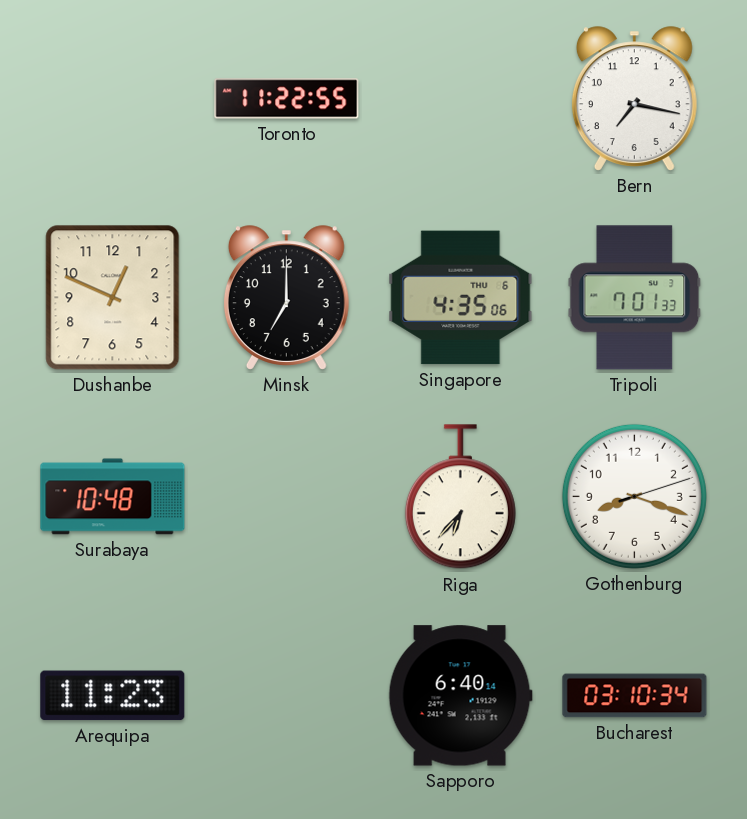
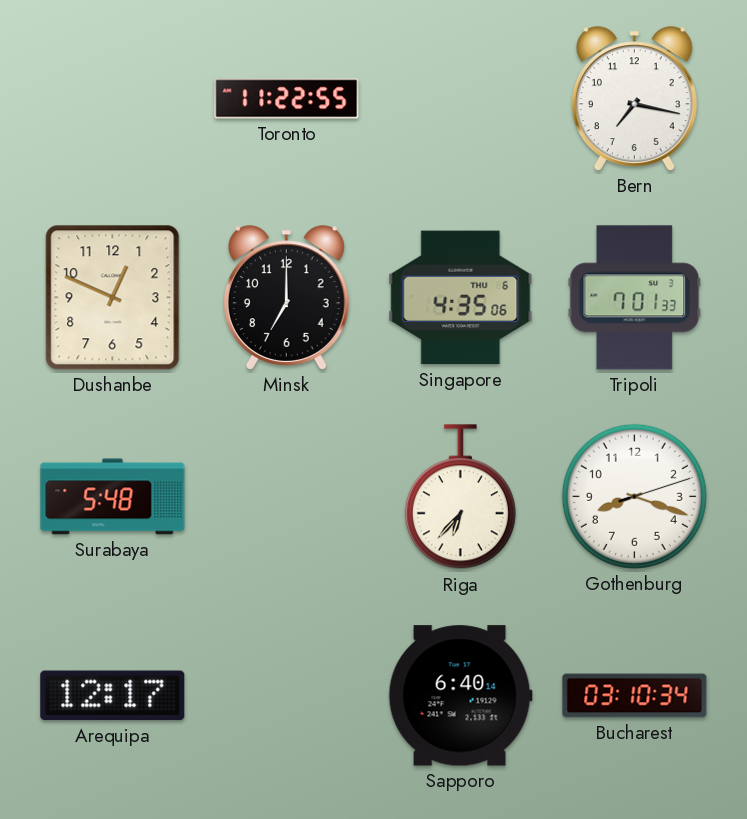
Surabaya: 10:48 -> 5:48
Arequipa: 11:23 -> 12:17
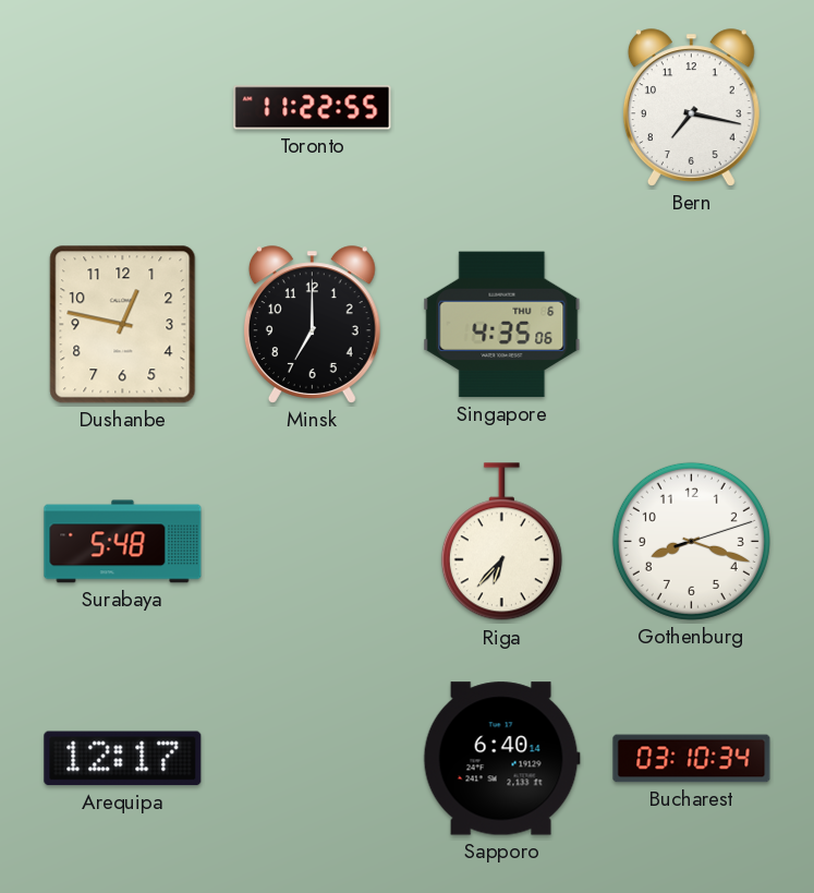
Dushanbe: 12:49 -> 12:47
Tripoli: 7:01 -> none
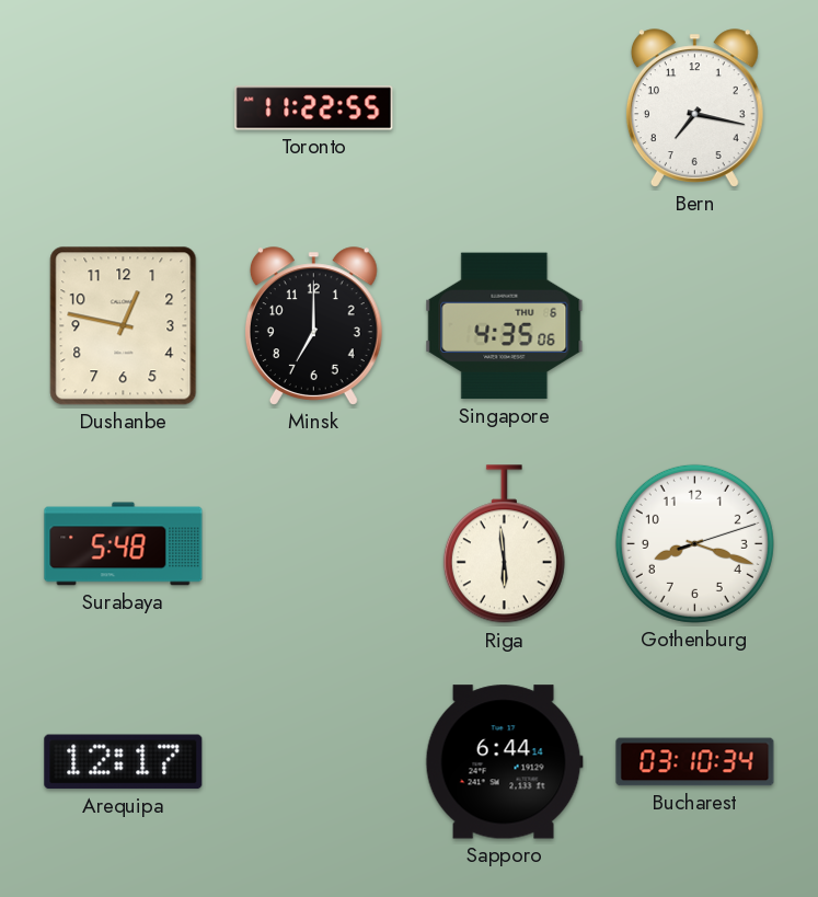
Riga: 6:37 -> 5:59
Sapporo: 6:40 -> 6:44
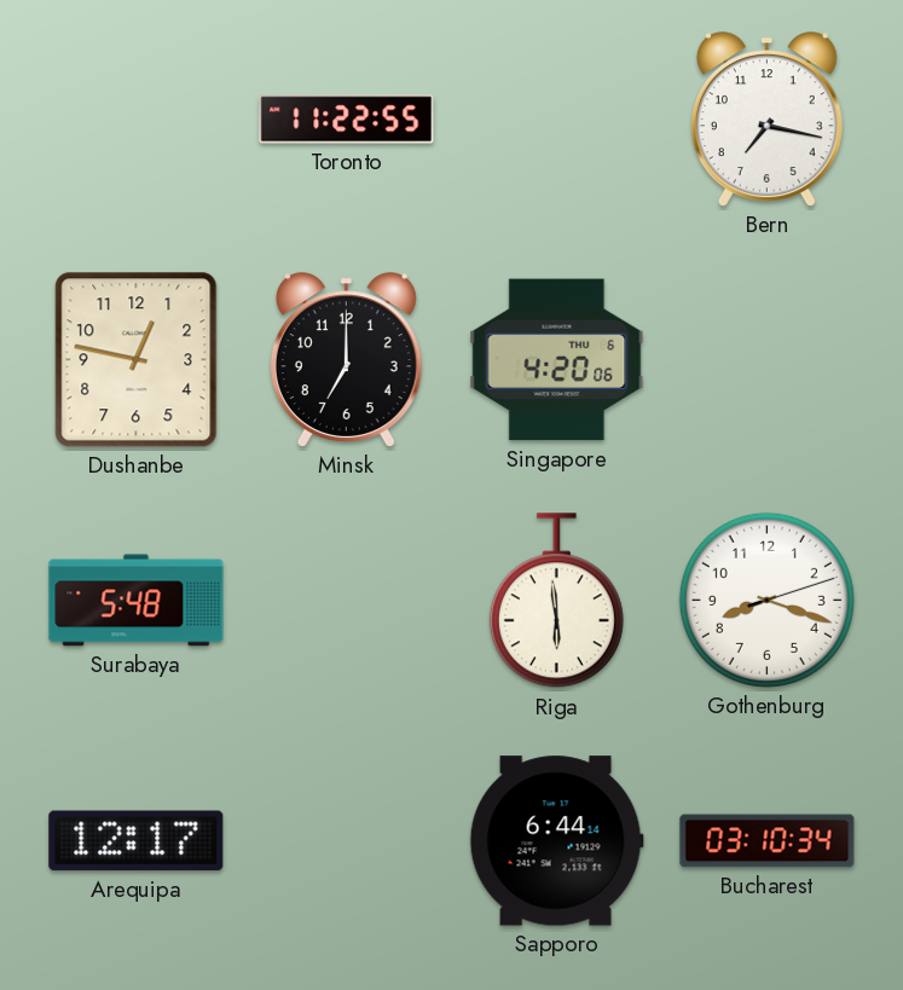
Singapore: 4:35 -> 4:20
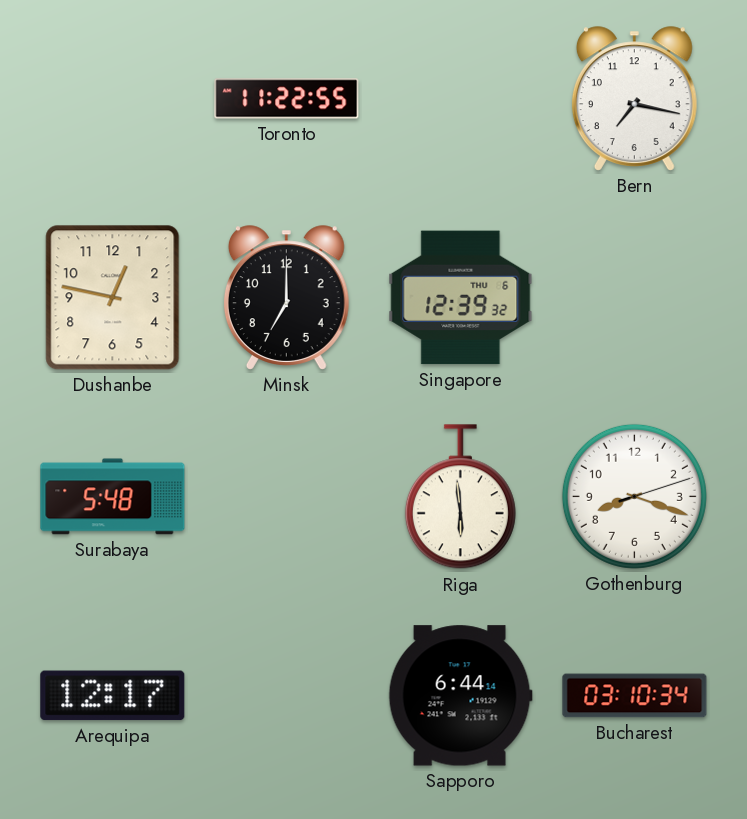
Singapore: 4:20 -> 12:39
